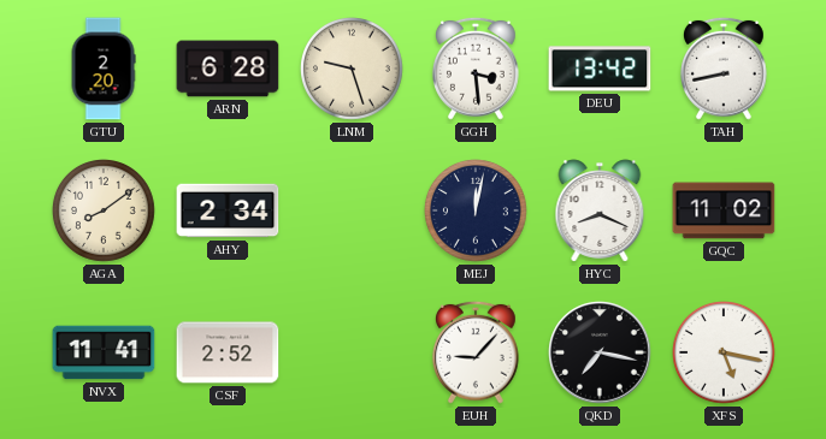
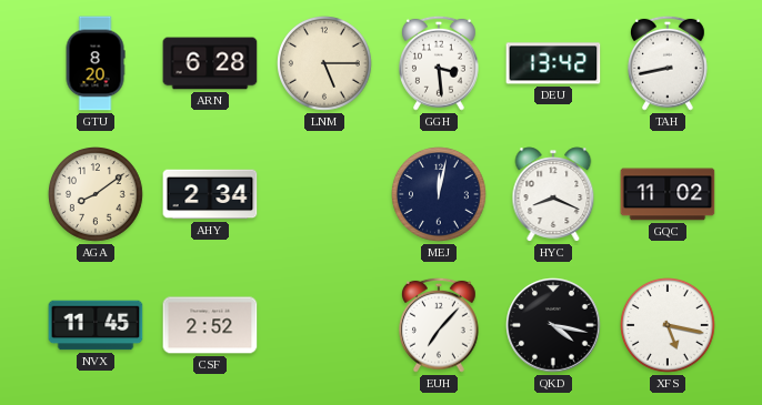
GTU: 2:20 -> 8:20
LNM: 9:27 -> 5:15
NVX: 11:41 -> 11:45
EUH: 9:07 -> 7:07
QKD: 7:17 -> 4:17
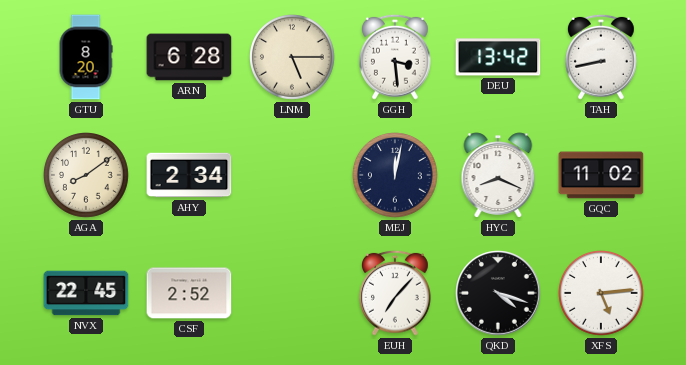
NVX: 11:45 -> 22:45
QKD: 4:17 -> 4:18
XFS: 5:17 -> 5:14
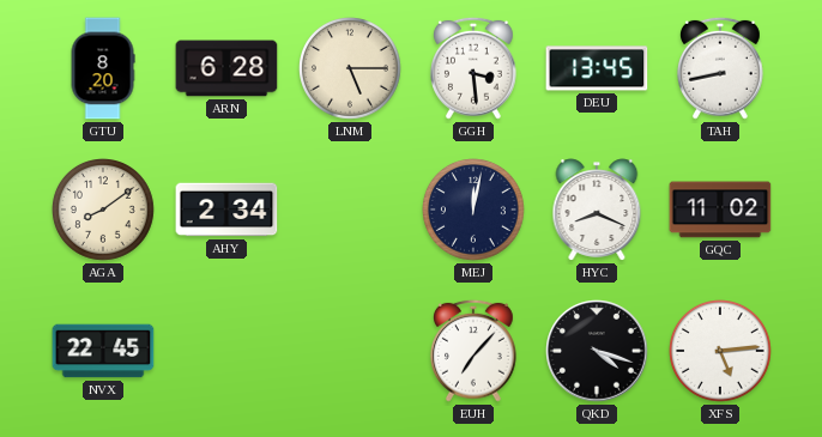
DEU: 13:42 -> 13:45
CSF: 2:52 -> none
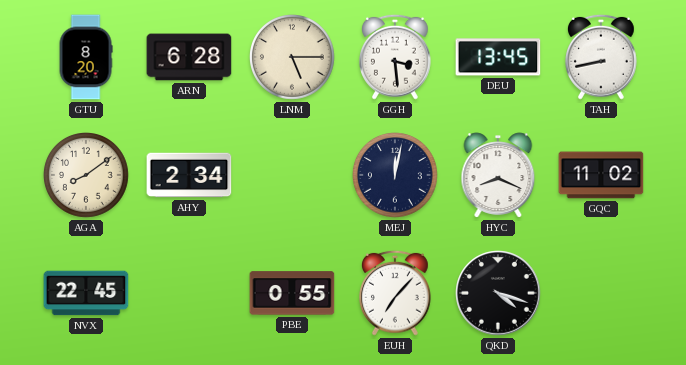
PBE: none -> 0:55
XFS: 5:14 -> none
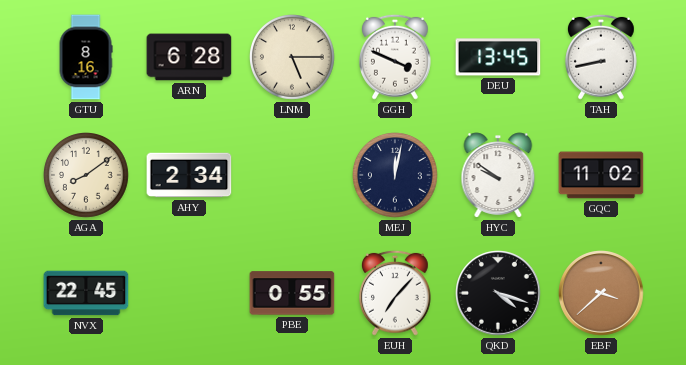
GTU: 8:20 -> 8:16
GGH: 3:29 -> 3:49
HYC: 8:19 -> 9:51
EBF: none -> 3:38
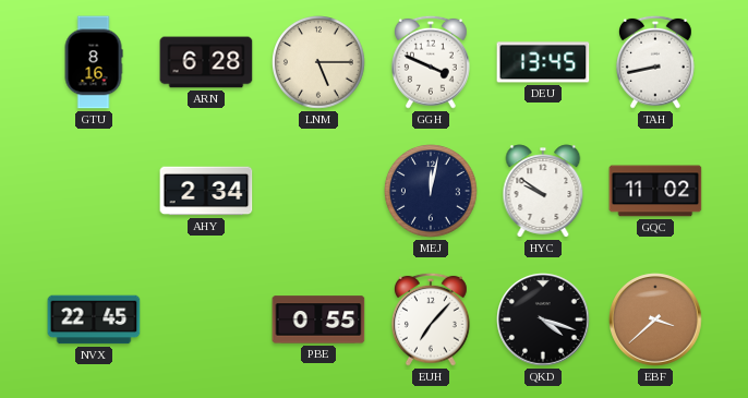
AGA: 8:09 -> none
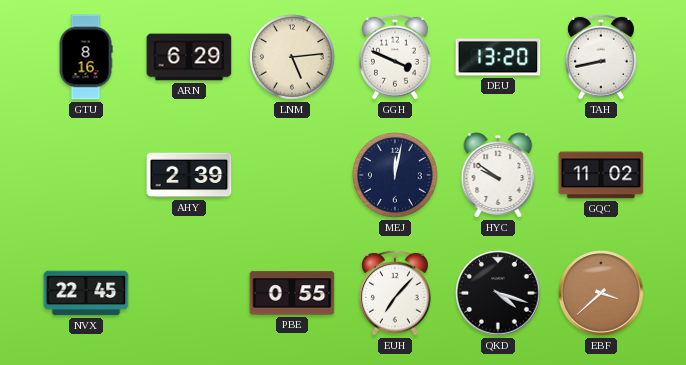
ARN: 6:28 -> 6:29
LNM: 5:15 -> 5:14
DEU: 13:45 -> 13:20
AHY: 2:34 -> 2:39
